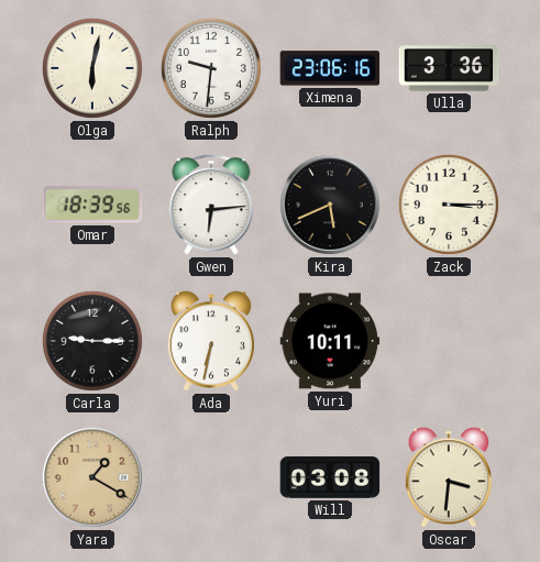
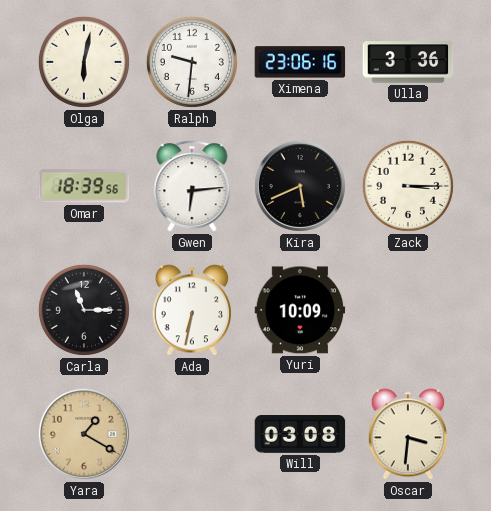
Carla: 9:15 -> 11:15
Yuri: 10:11 -> 10:09
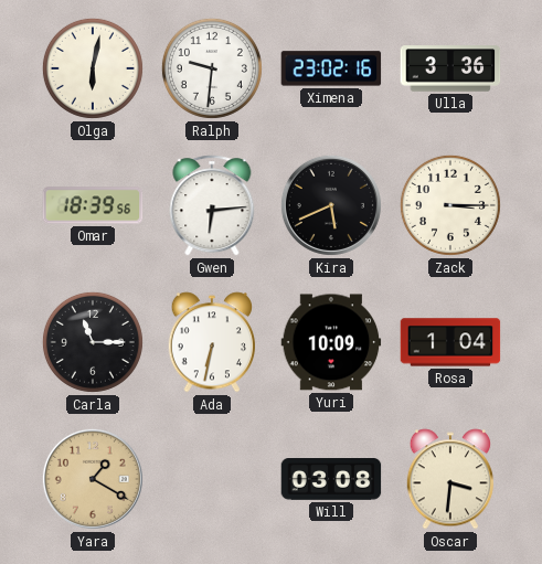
Ximena: 23:06 -> 23:02
Rosa: none -> 1:04
